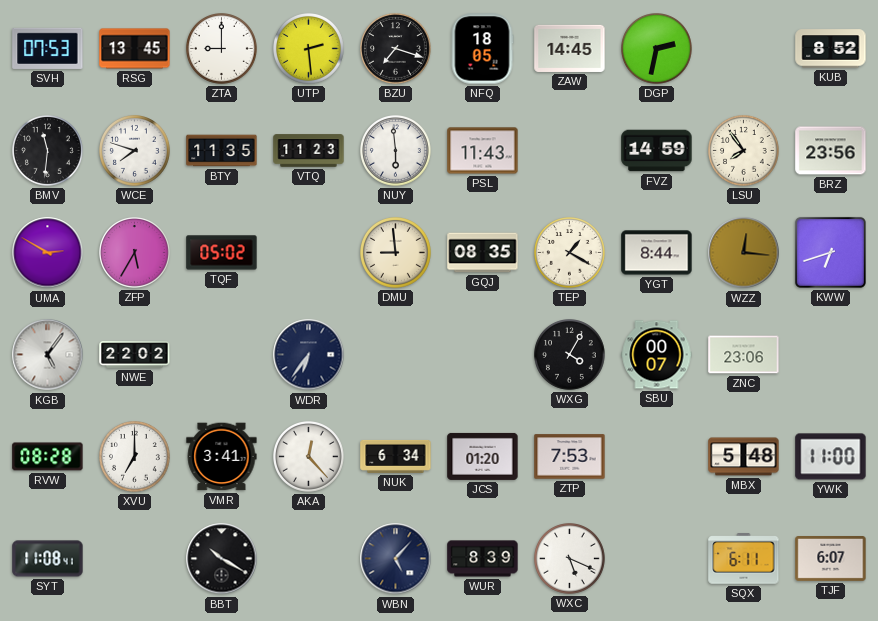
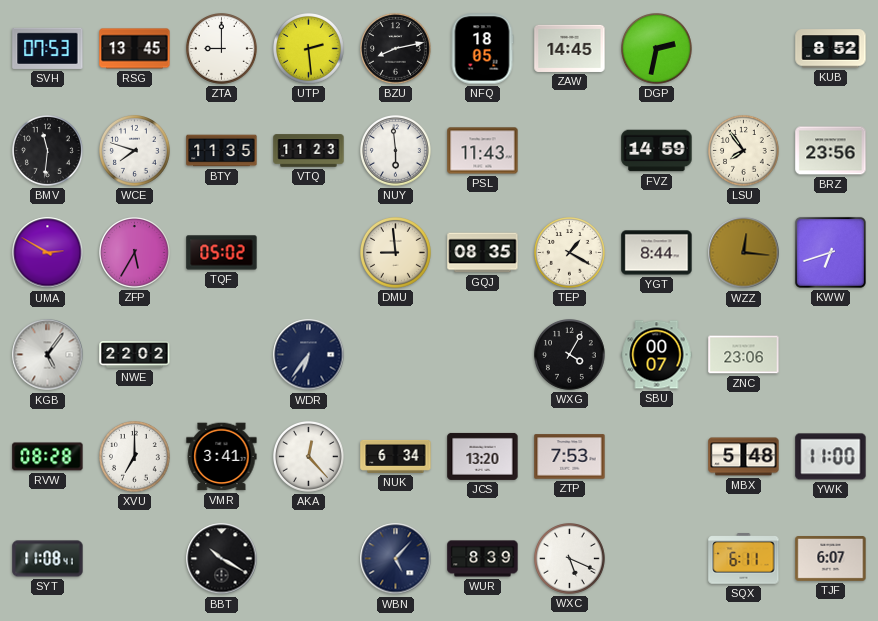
BZU: 7:18 -> 8:13
JCS: 01:20 -> 13:20
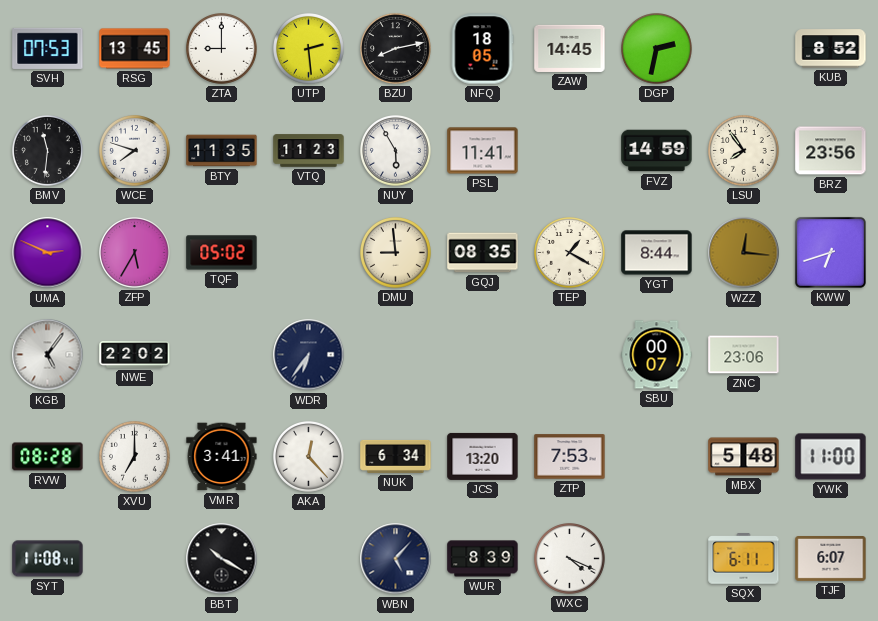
NUY: 5:59 -> 5:55
PSL: 11:43 -> 11:41
UMA: 2:50 -> 2:49
WXG: 4:05 -> none
WXC: 5:19 -> 4:19
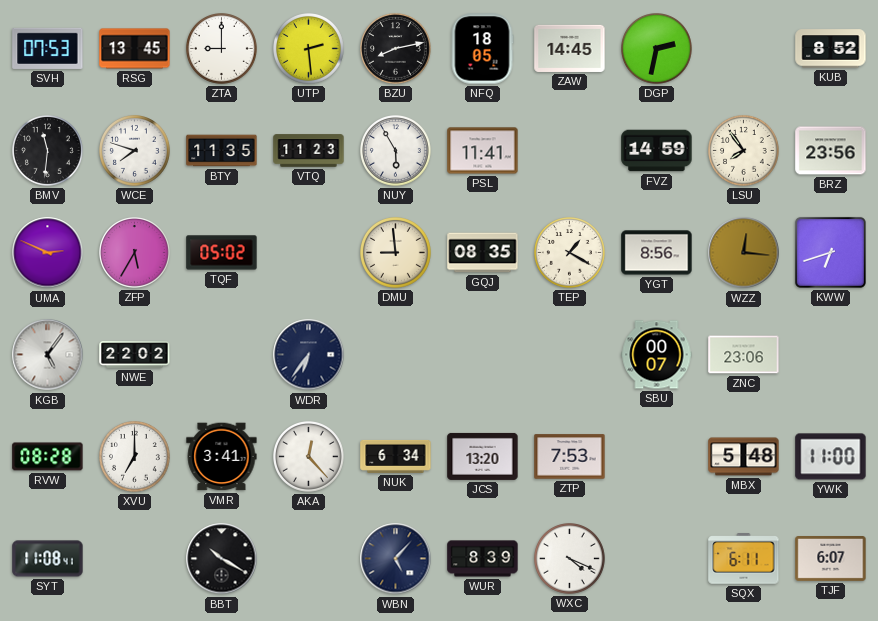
YGT: 8:44 -> 8:56
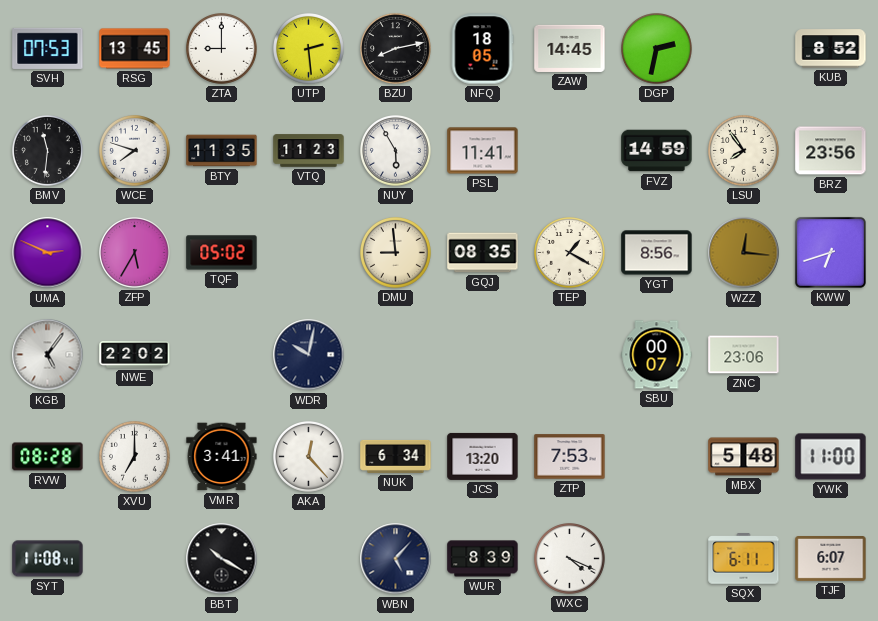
WDR: 6:36 -> 10:02
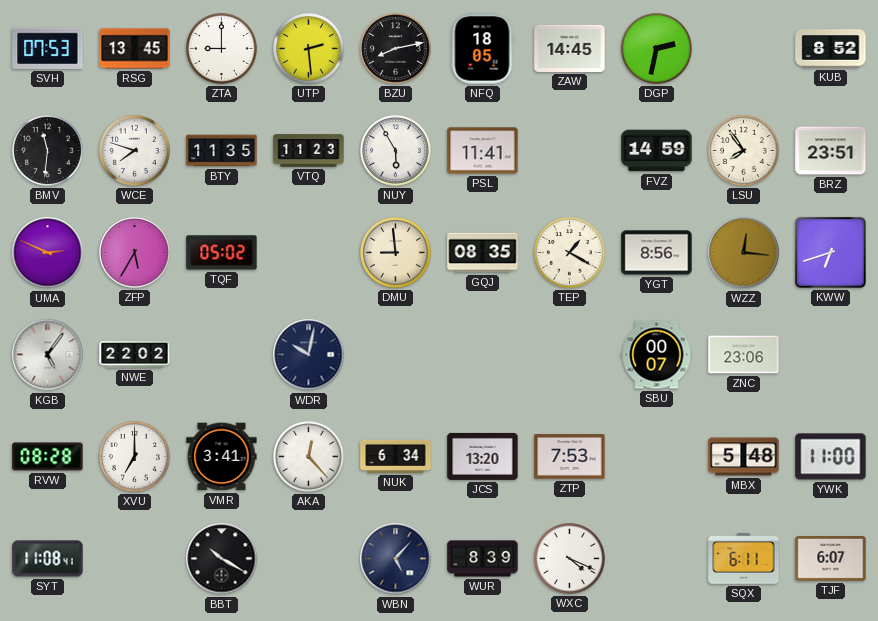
BRZ: 23:56 -> 23:51
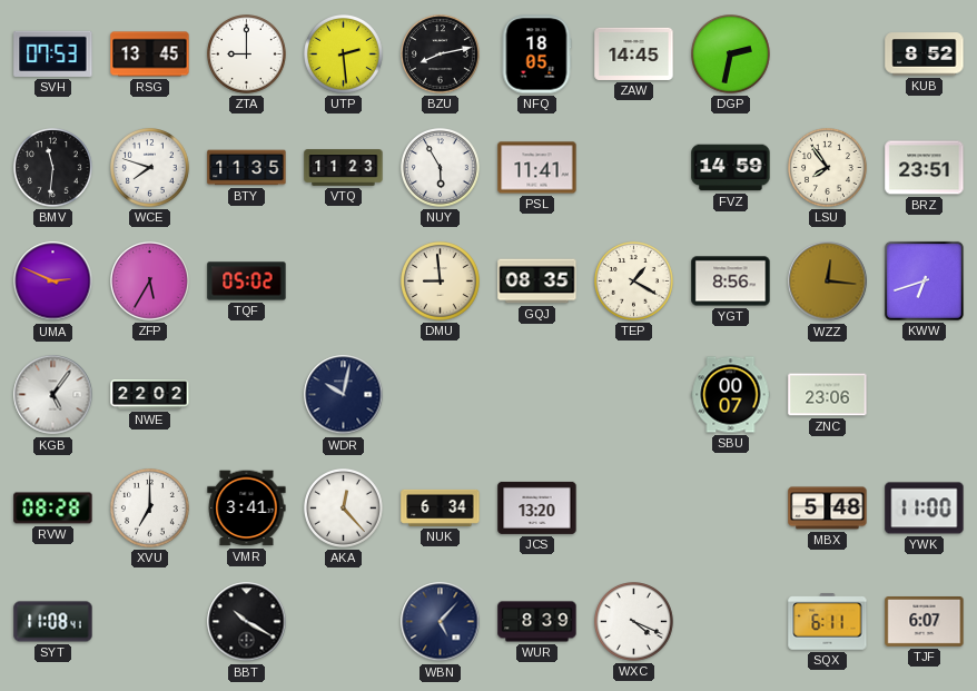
ZTP: 7:53 -> none
